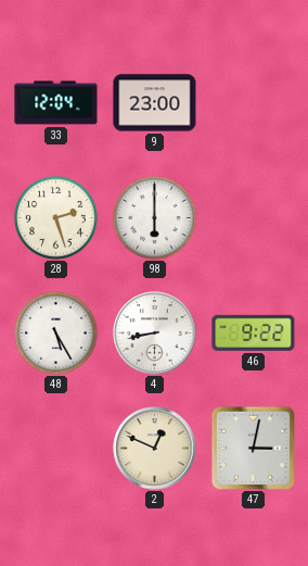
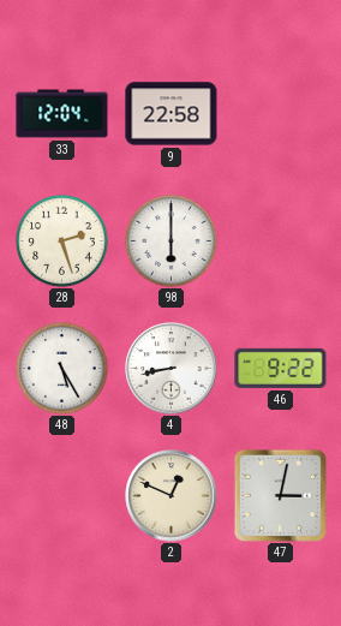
9: 23:00 -> 22:58
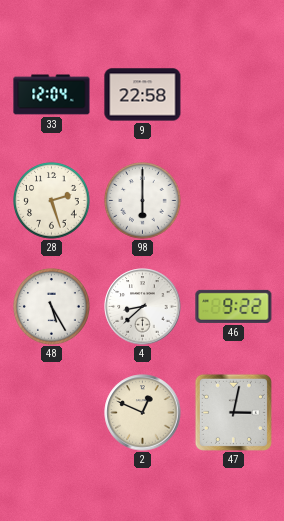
4: 8:43 -> 8:38
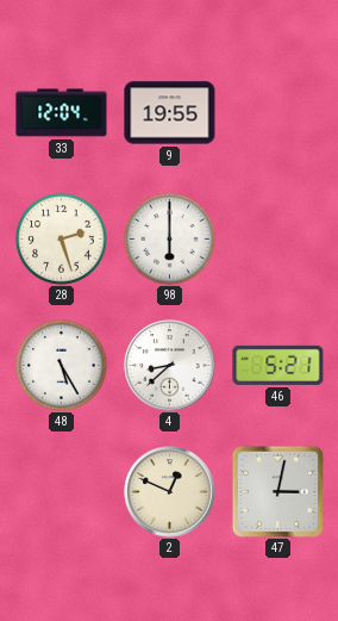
9: 22:58 -> 19:55
46: 9:22 -> 5:21
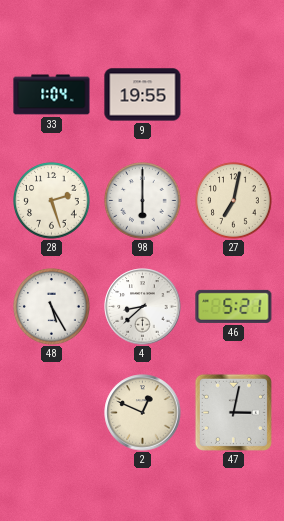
33: 12:04 -> 1:04
27: none -> 7:02
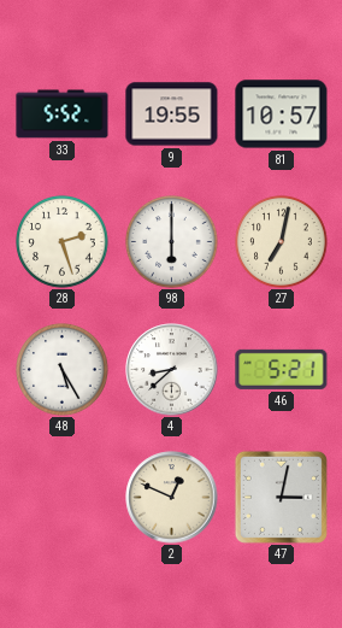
33: 1:04 -> 5:52
81: none -> 10:57
